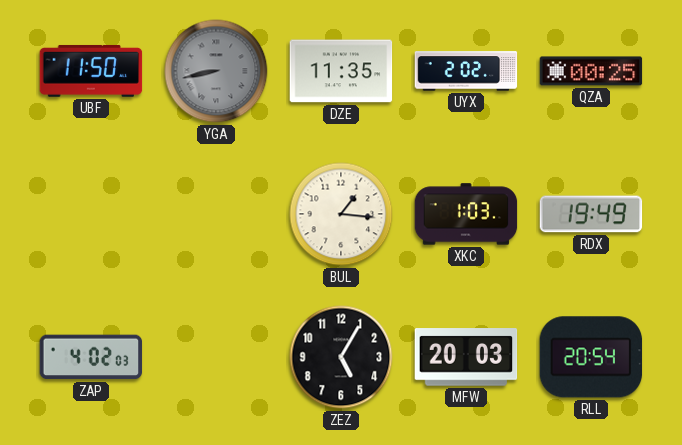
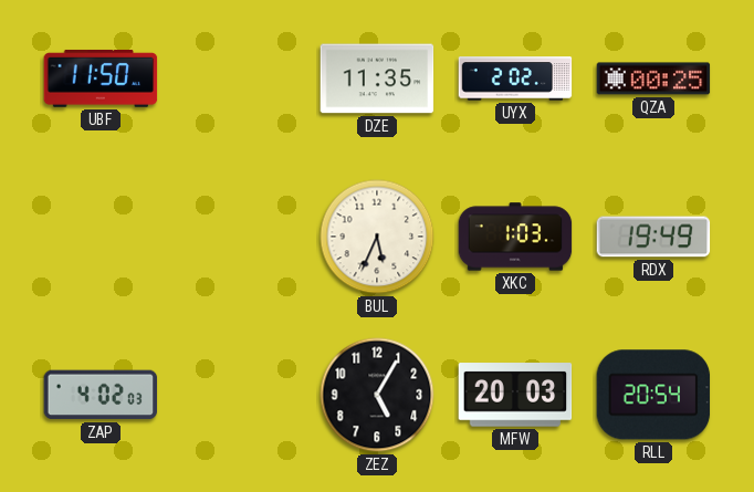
YGA: 8:43 -> none
BUL: 1:16 -> 5:34
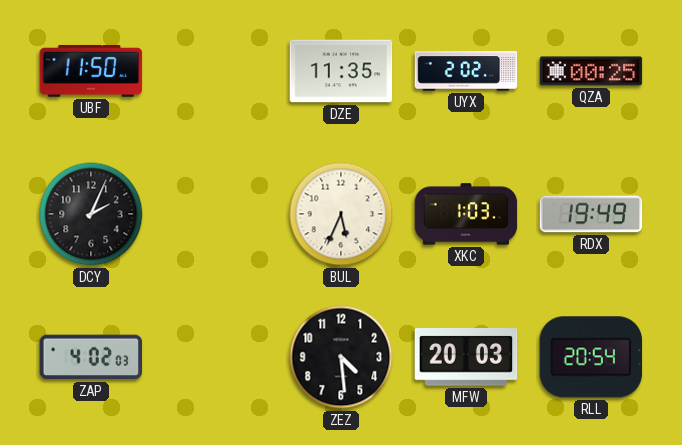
DCY: none -> 2:04
ZEZ: 5:05 -> 4:29
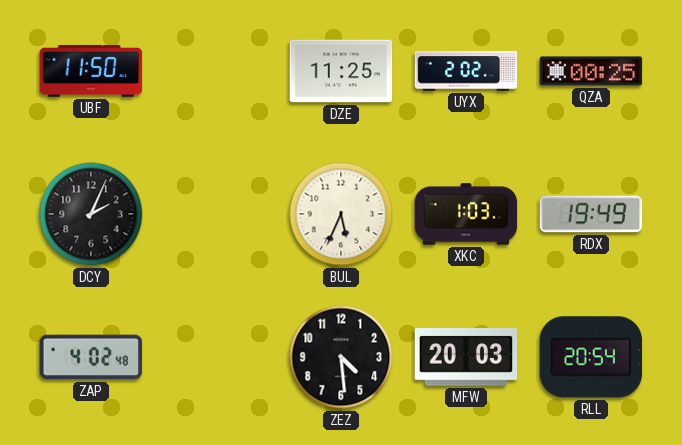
DZE: 11:35 -> 11:25
ZAP: 4:02:03 -> 4:02:48
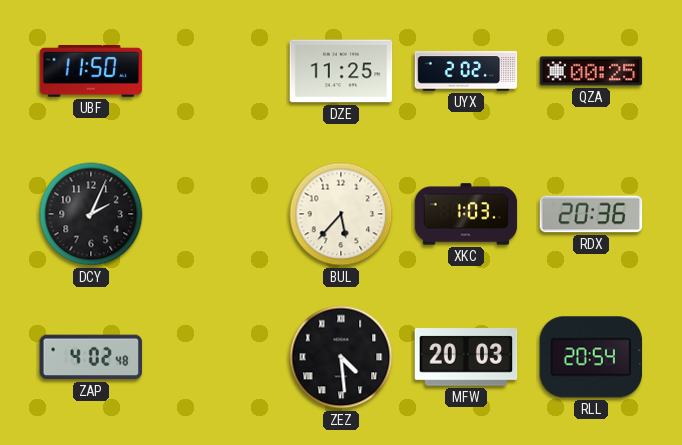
BUL: 5:34 -> 5:37
RDX: 19:49 -> 20:36
ZEZ numerals: Arabic -> Roman
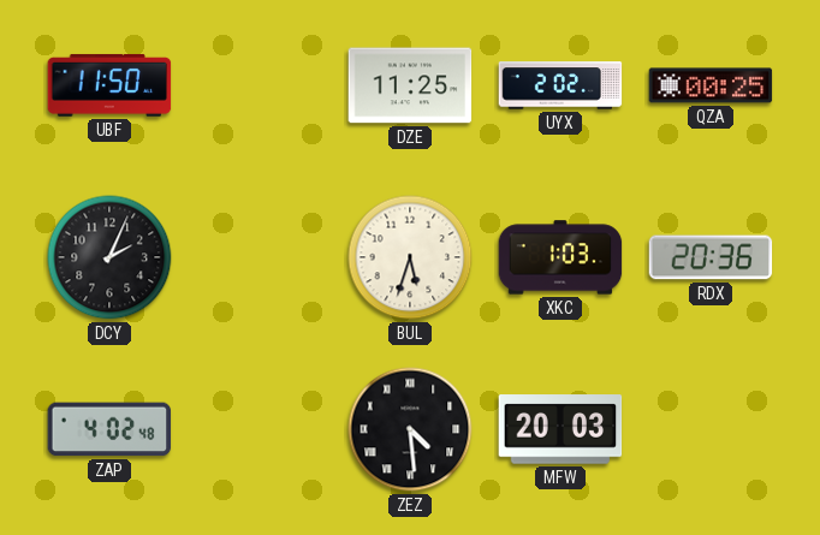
BUL: 5:37 -> 5:33
RLL: 20:54 -> none
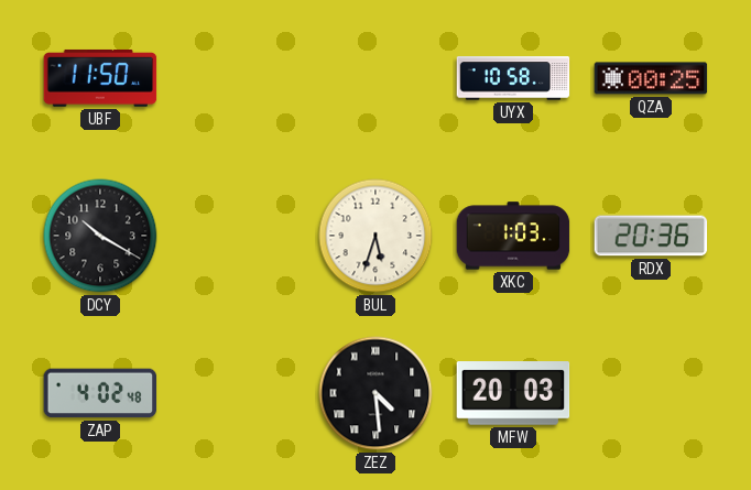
DZE: 11:25 -> none
UYX: 2:02 -> 10:58
DCY: 2:04 -> 10:20
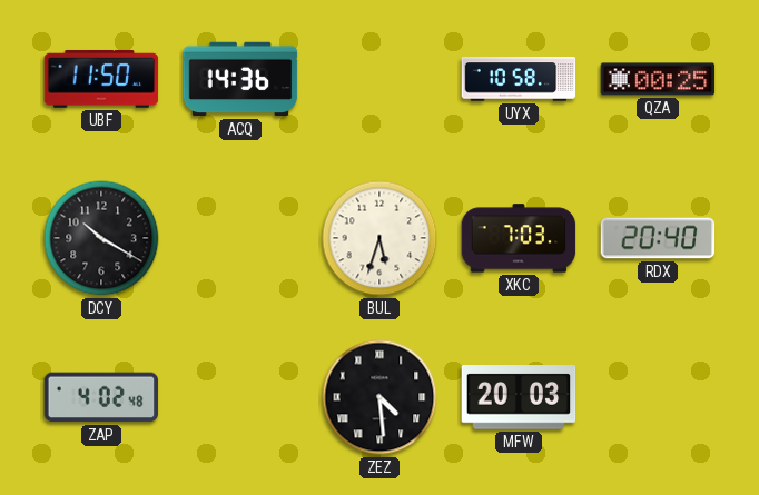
ACQ: none -> 14:36
XKC: 1:03 -> 7:03
RDX: 20:36 -> 20:40
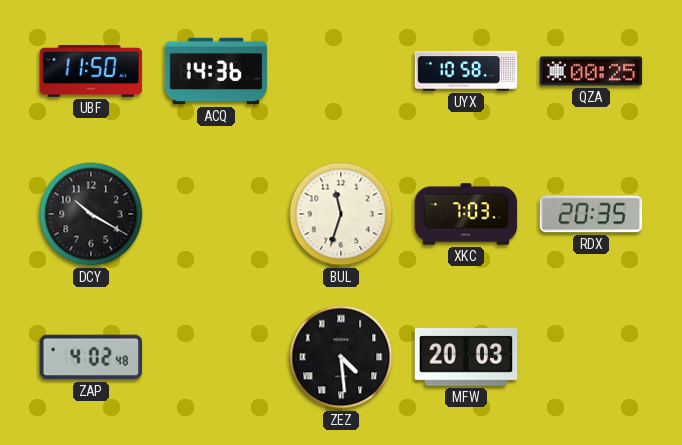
BUL: 5:33 -> 11:33
RDX: 20:40 -> 20:35
